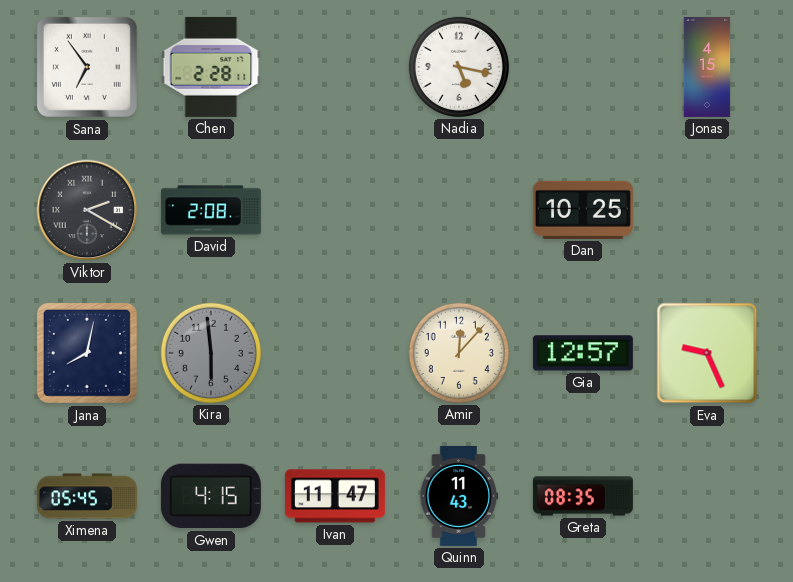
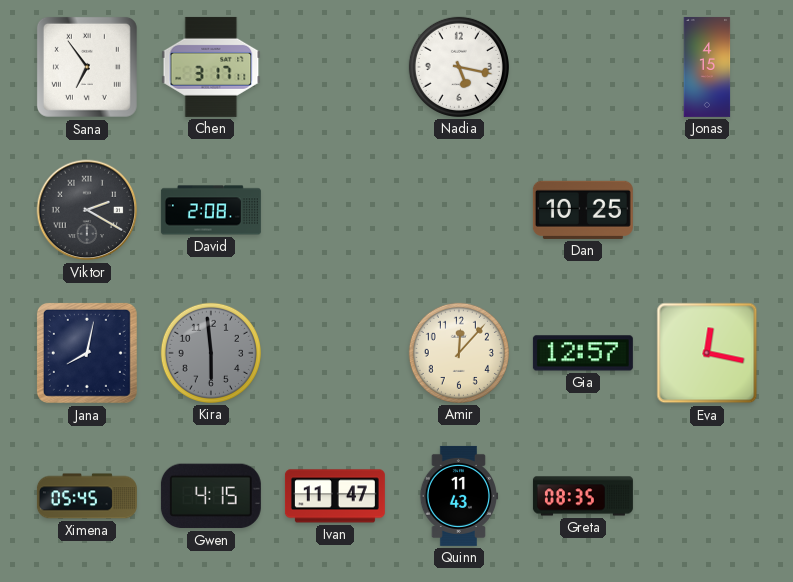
Chen: 2:28 -> 3:17
Eva: 9:26 -> 12:17
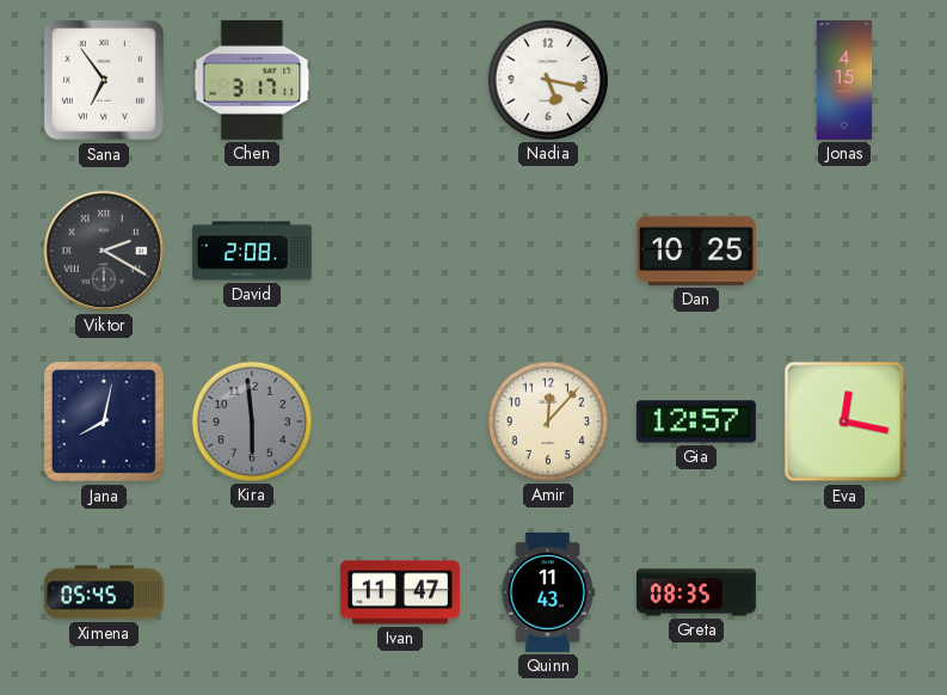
Gwen: 4:15 -> none
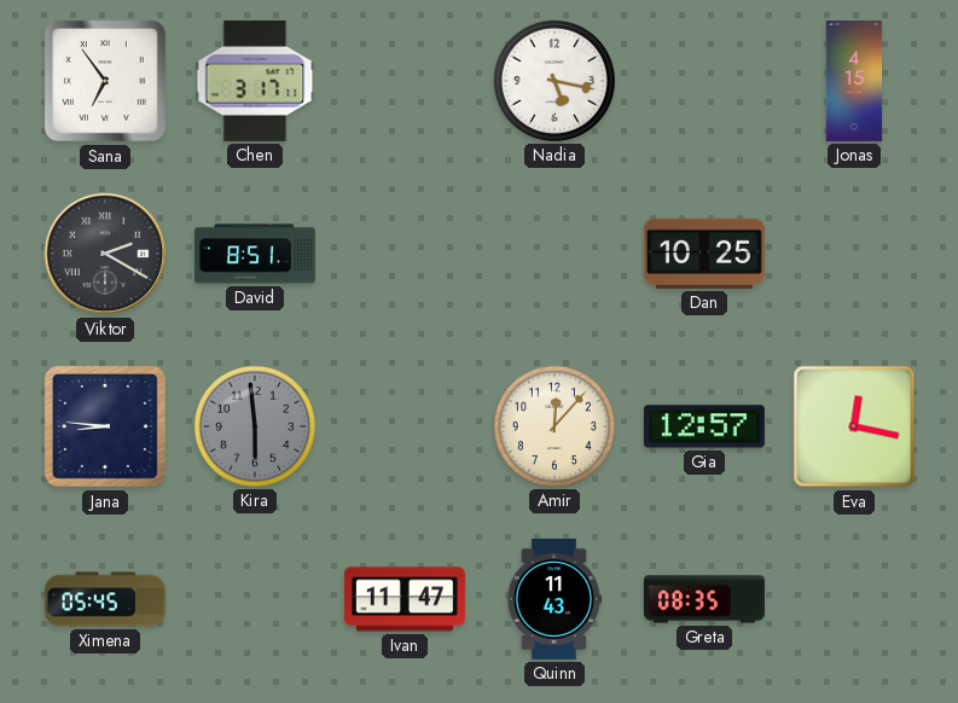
David: 2:08 -> 8:51
Jana: 8:02 -> 8:46
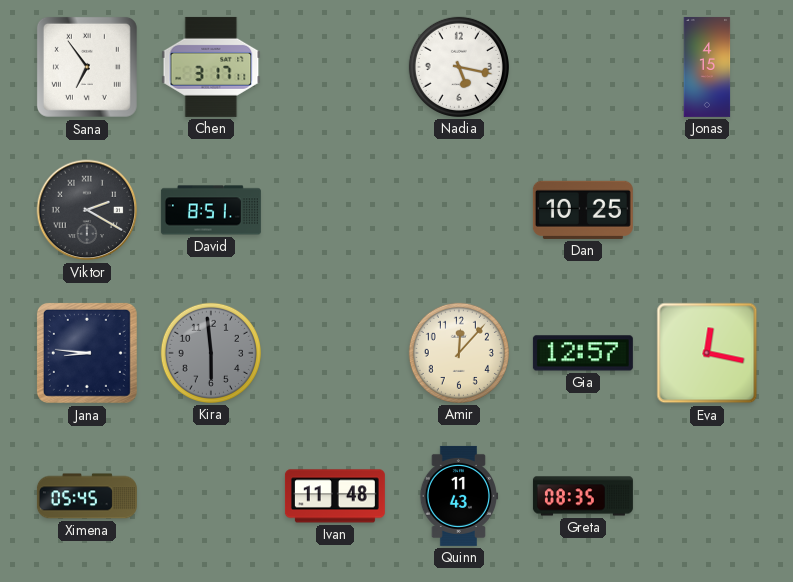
Ivan: 11:47 -> 11:48
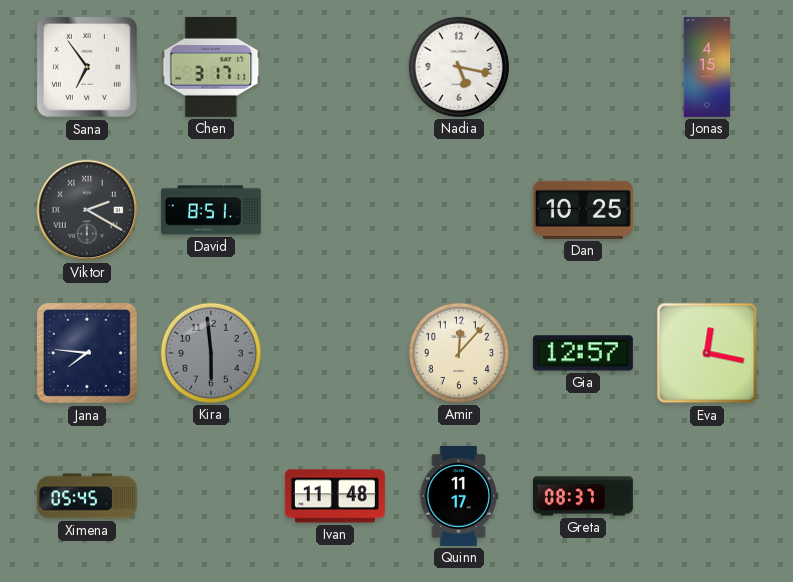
Jana: 8:46 -> 7:46
Quinn: 11:43 -> 11:17
Greta: 08:35 -> 08:37
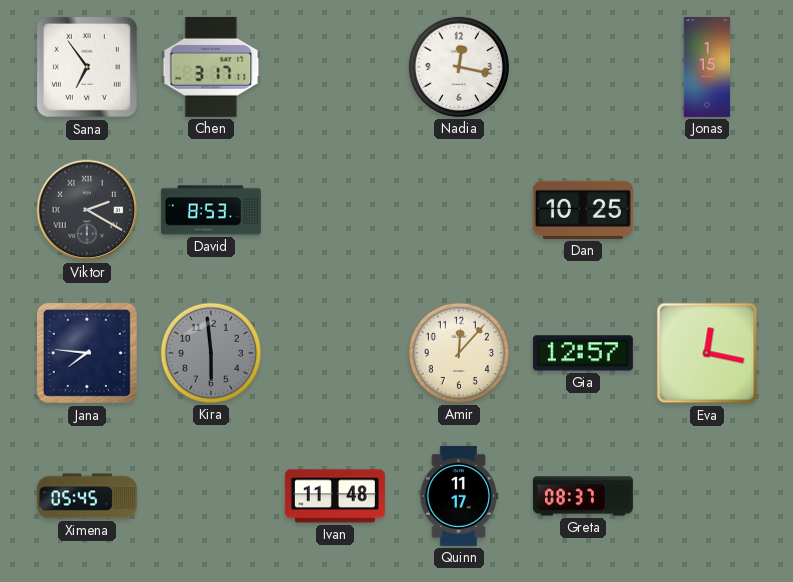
Nadia: 5:17 -> 12:17
Jonas: 4:15 -> 1:15
David: 8:51 -> 8:53
